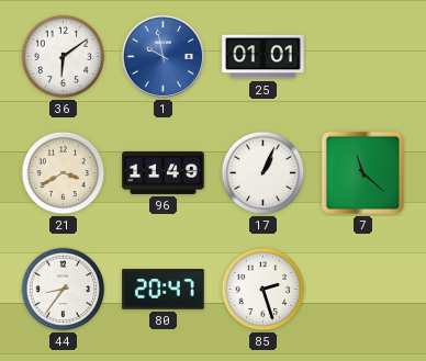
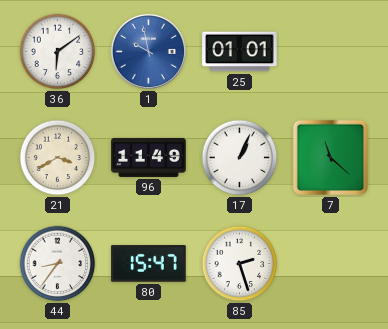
80: 20:47 -> 15:47
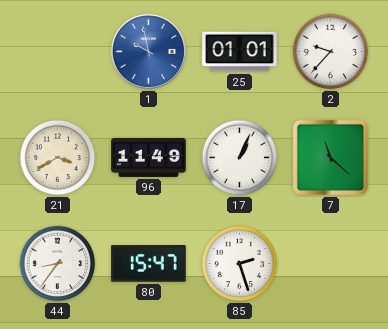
36: 6:09 -> none
2: none -> 9:37
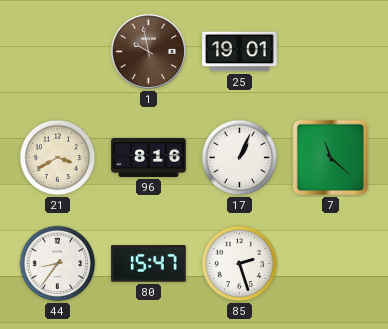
1 dial: blue -> brown
25: 01:01 -> 19:01
2: 9:37 -> none
96: 11:49 -> 8:16
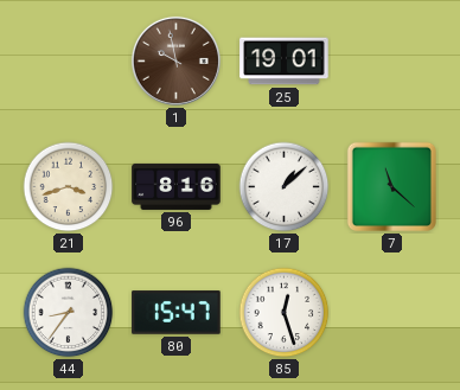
21: 3:40 -> 3:42
17: 1:04 -> 1:08
85: 2:27 -> 12:27
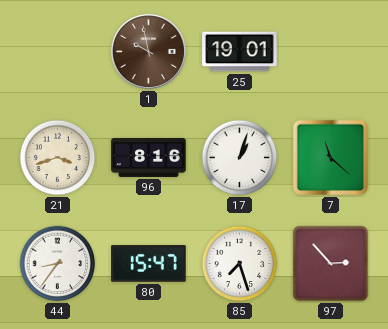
17: 1:08 -> 1:03
85: 12:27 -> 7:27
97: none -> 2:53
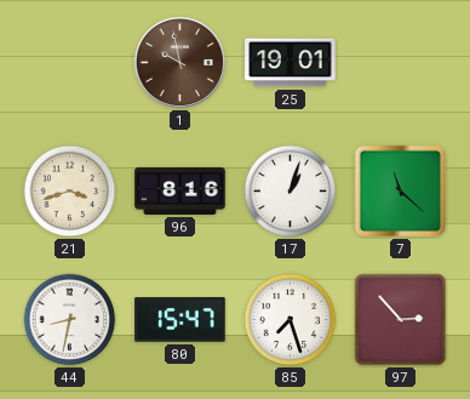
44: 8:36 -> 8:32
